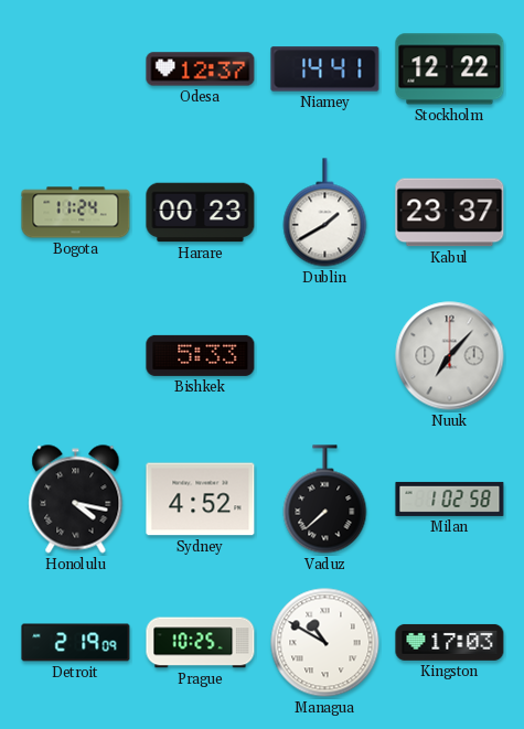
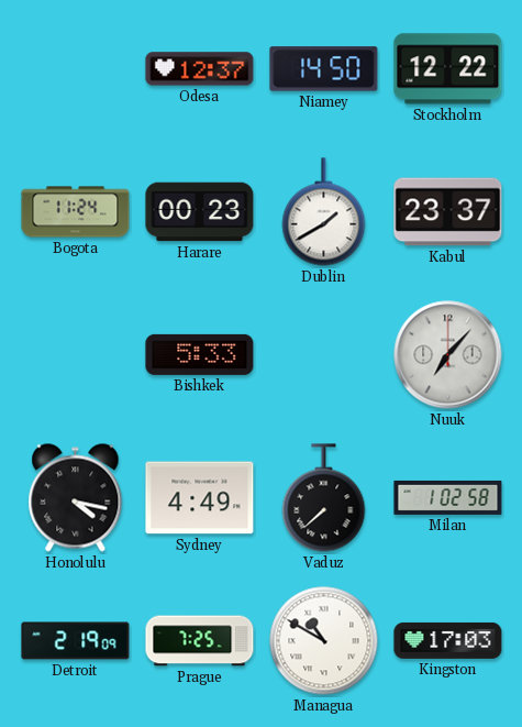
Niamey: 14:41 -> 14:50
Sydney: 4:52 -> 4:49
Prague: 10:25 -> 7:25
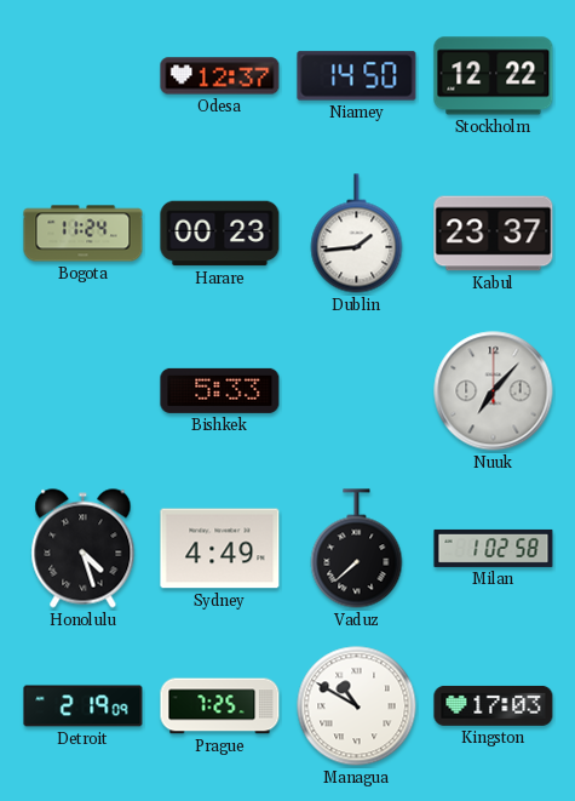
Dublin: 1:40 -> 1:44
Honolulu: 4:17 -> 4:27
